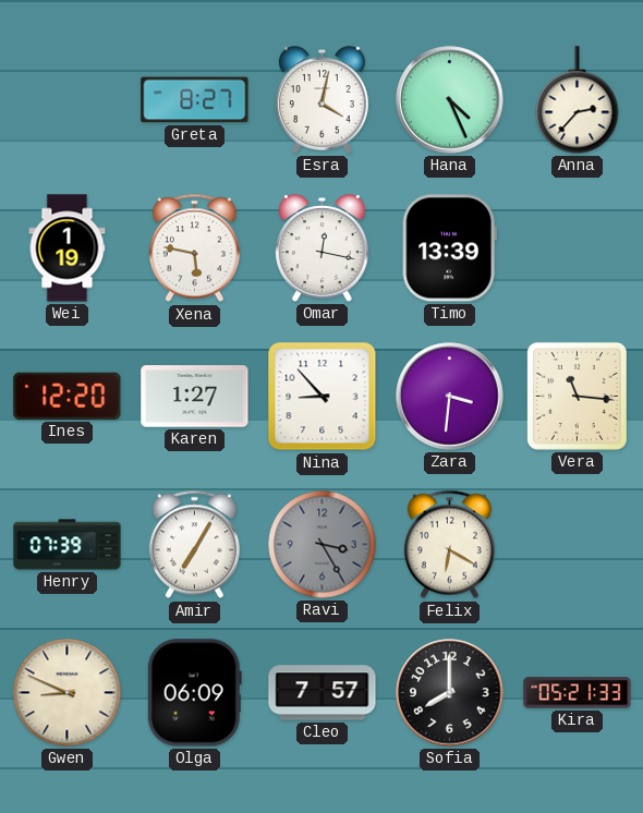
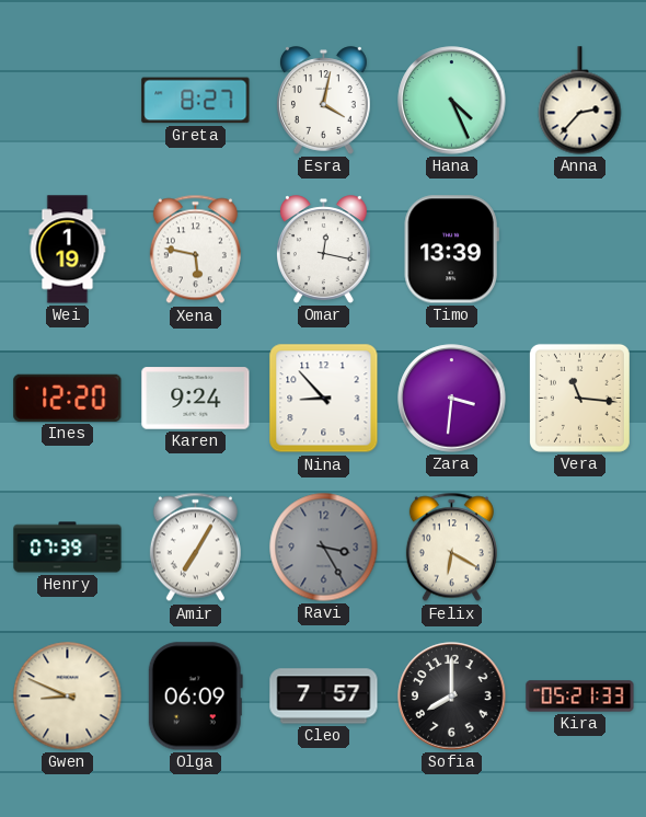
Karen: 1:27 -> 9:24
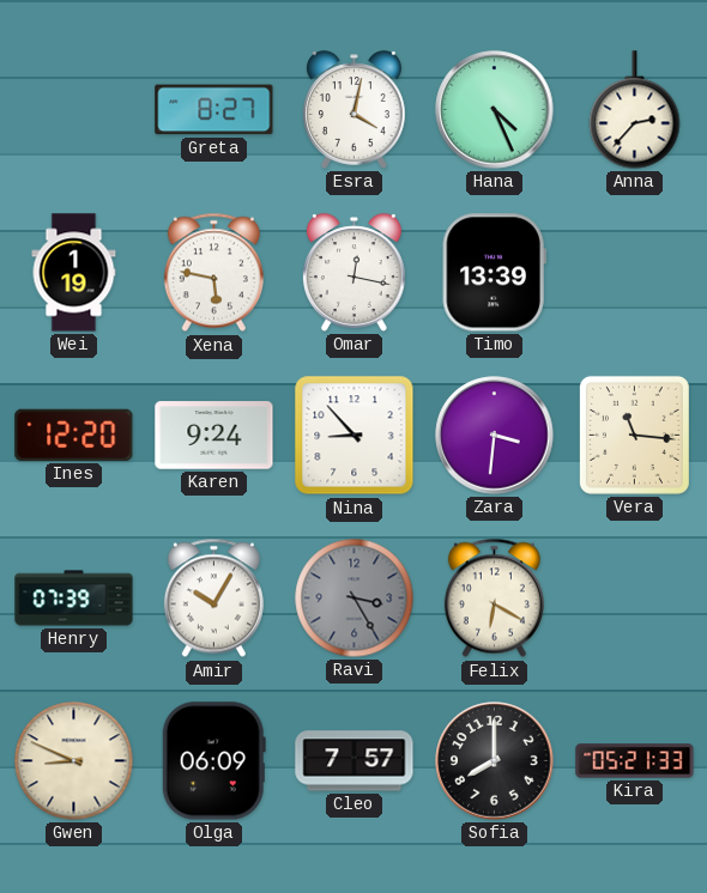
Amir: 7:05 -> 10:05
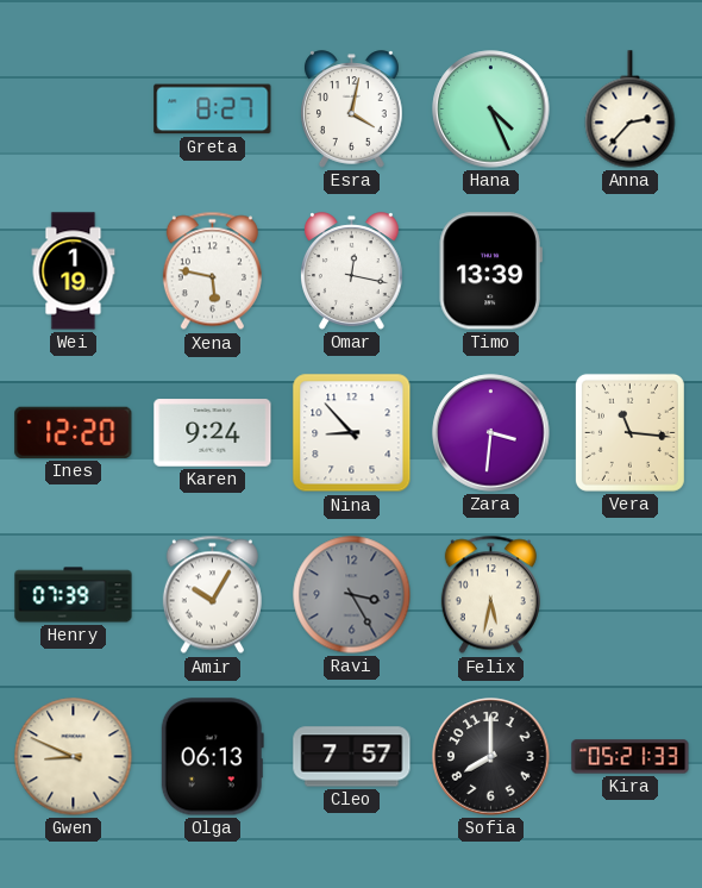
Felix: 6:20 -> 5:32
Olga: 06:09 -> 06:13
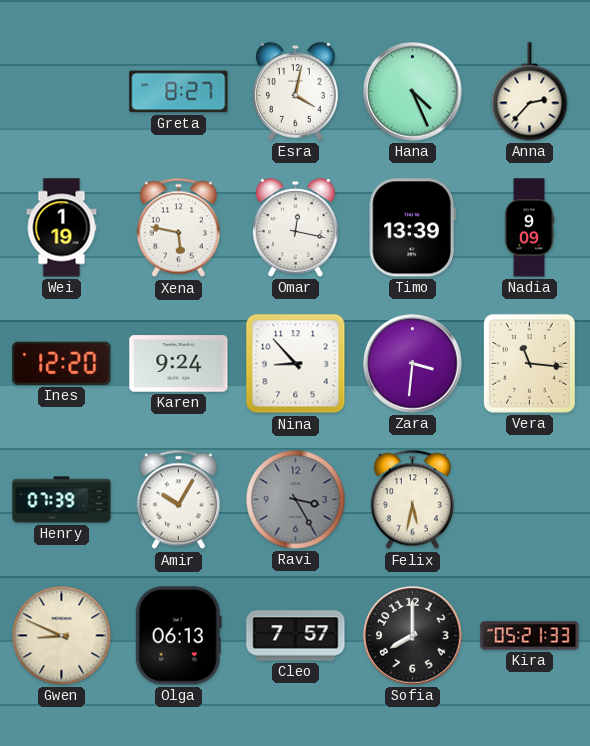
Nadia: none -> 9:09
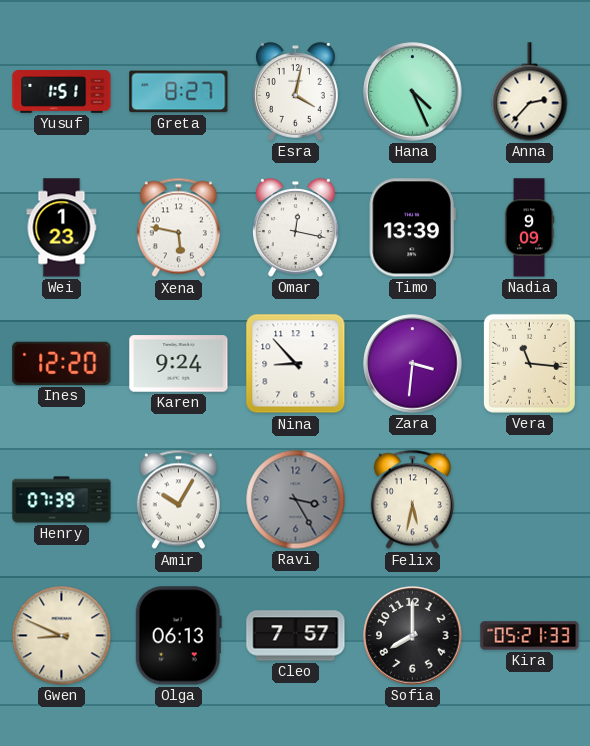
Yusuf: none -> 1:51
Wei: 1:19 -> 1:23
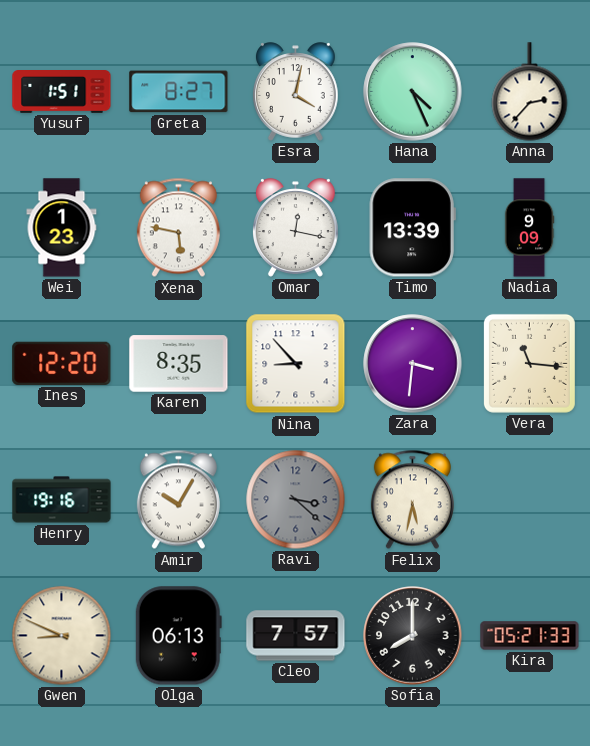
Karen: 9:24 -> 8:35
Henry: 07:39 -> 19:16
Ravi: 3:25 -> 3:22
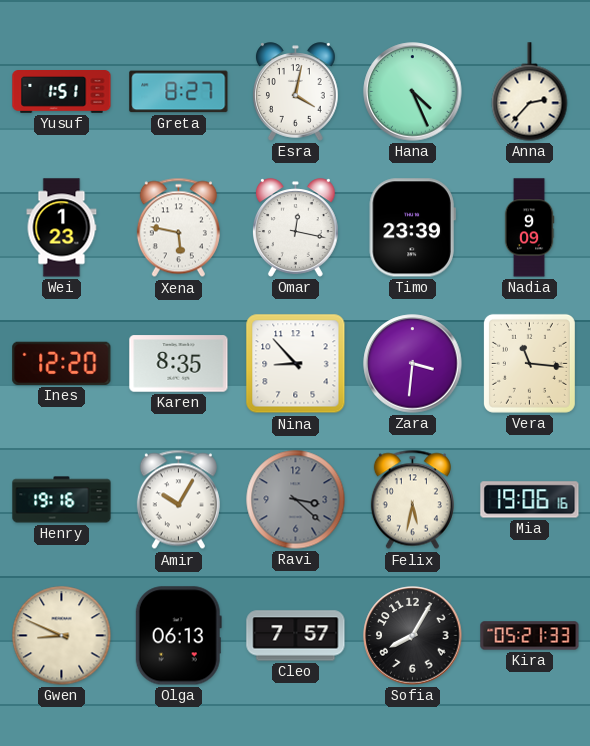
Timo: 13:39 -> 23:39
Mia: none -> 19:06
Sofia: 8:00 -> 8:05
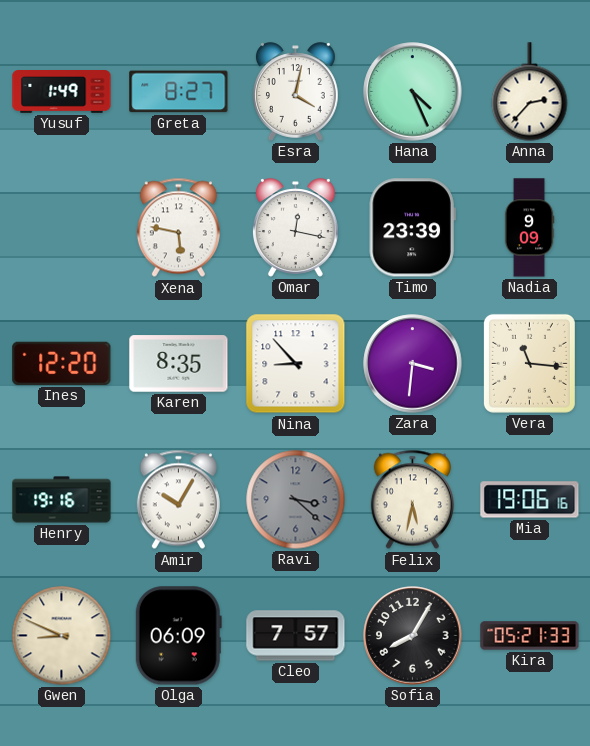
Yusuf: 1:51 -> 1:49
Wei: 1:23 -> none
Olga: 06:13 -> 06:09
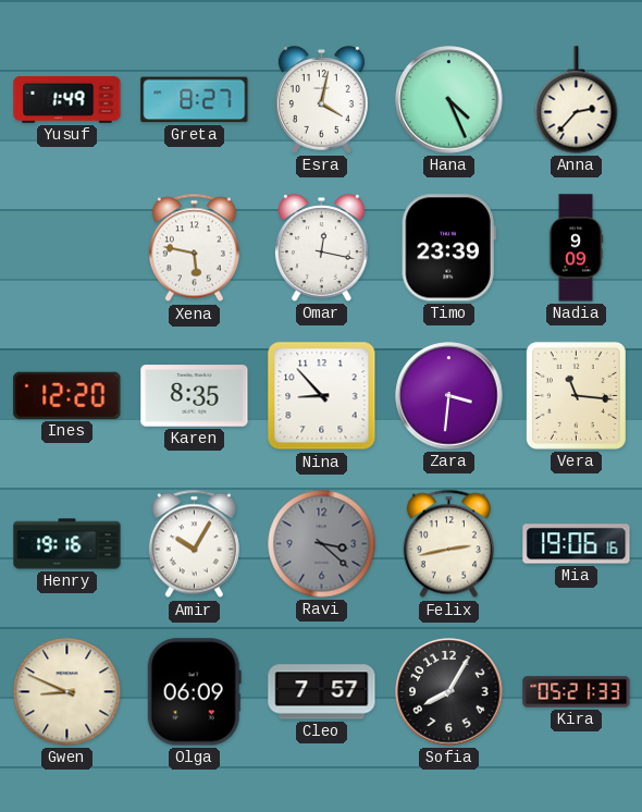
Felix: 5:32 -> 2:43
